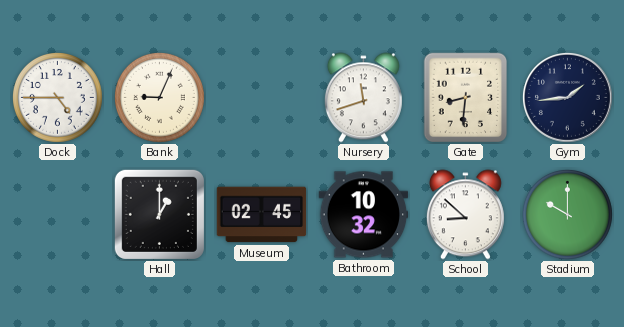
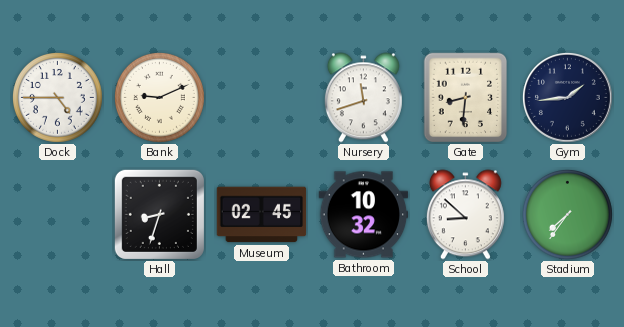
Bank: 9:04 -> 9:11
Hall: 1:00 -> 8:33
Stadium: 10:00 -> 7:36
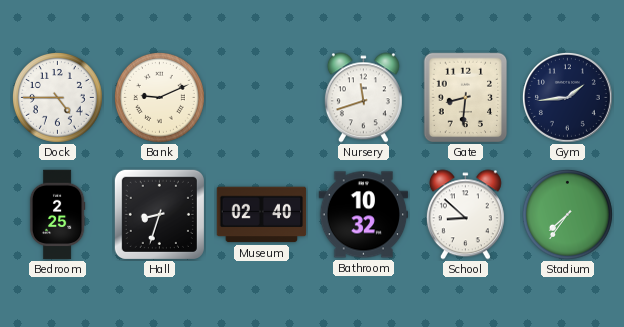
Bedroom: none -> 2:25
Museum: 02:45 -> 02:40
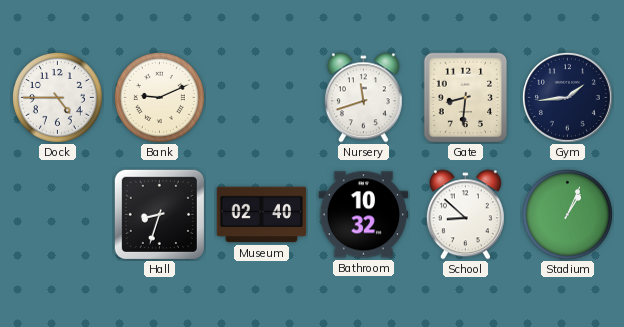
Bedroom: 2:25 -> none
Stadium: 7:36 -> 1:04
